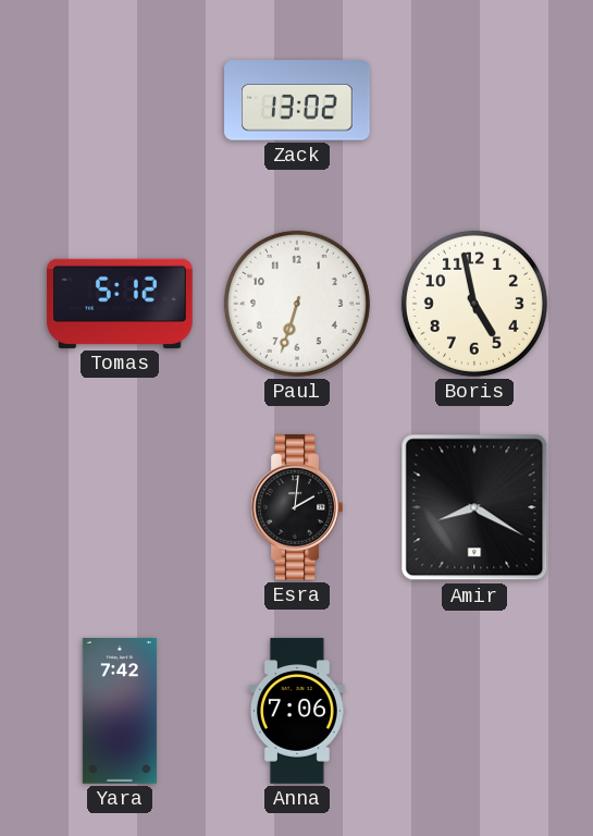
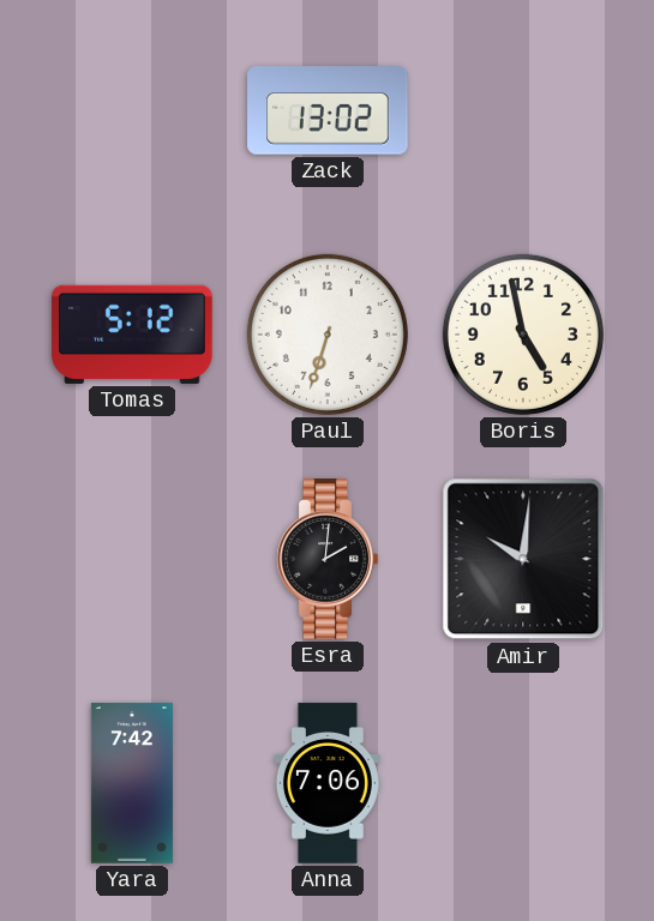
Amir: 8:20 -> 10:01
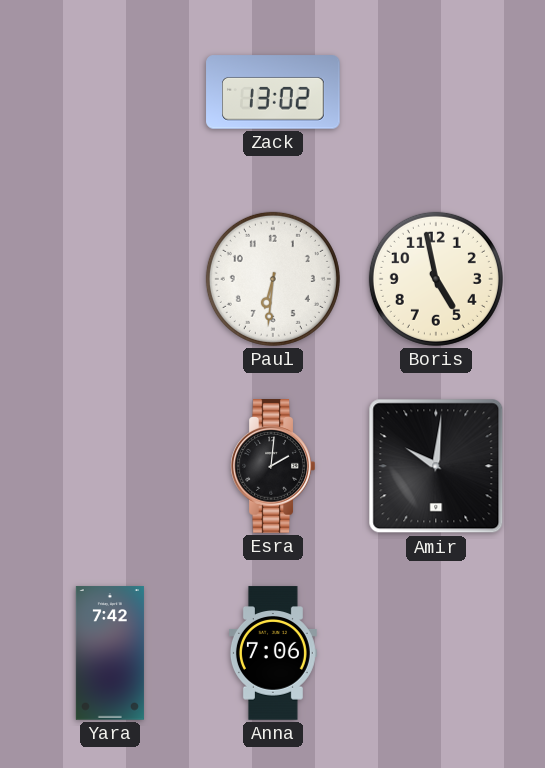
Tomas: 5:12 -> none
Paul: 6:33 -> 6:31
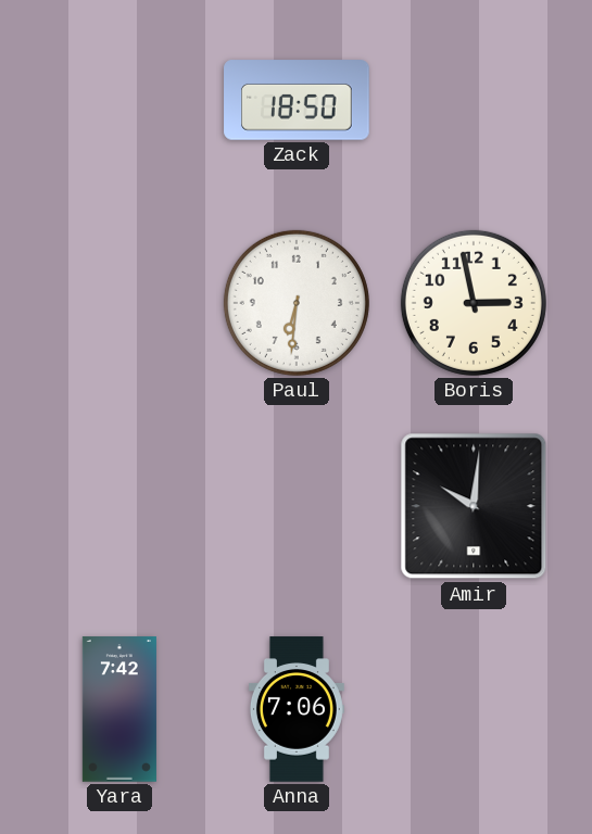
Zack: 13:02 -> 18:50
Boris: 4:58 -> 2:58
Esra: 2:01 -> none
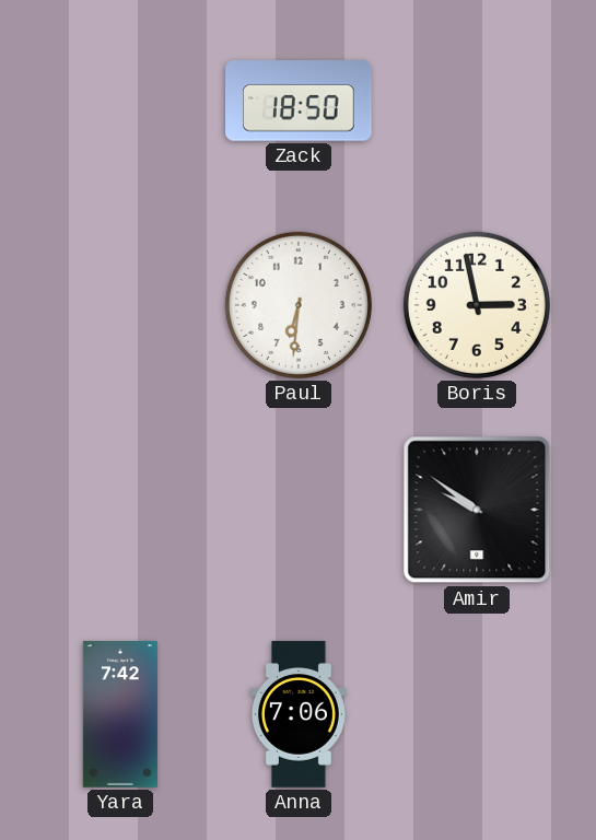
Amir: 10:01 -> 9:51
